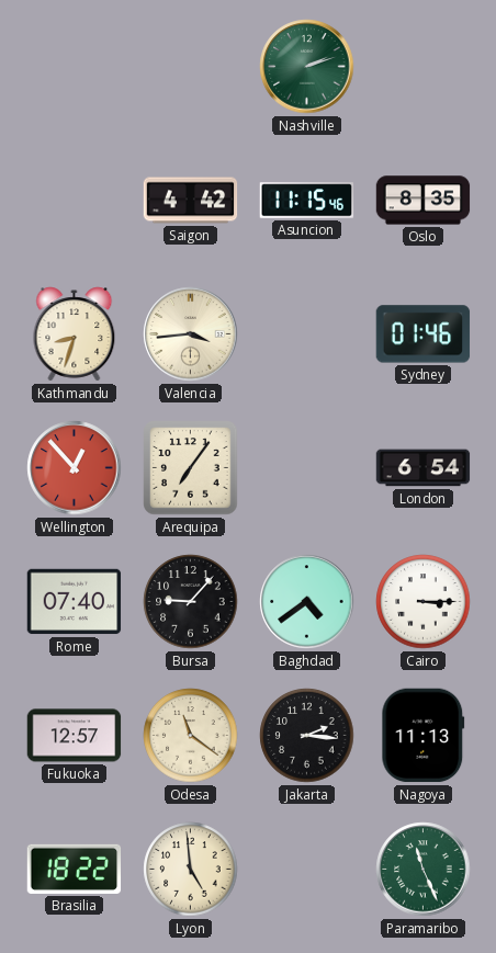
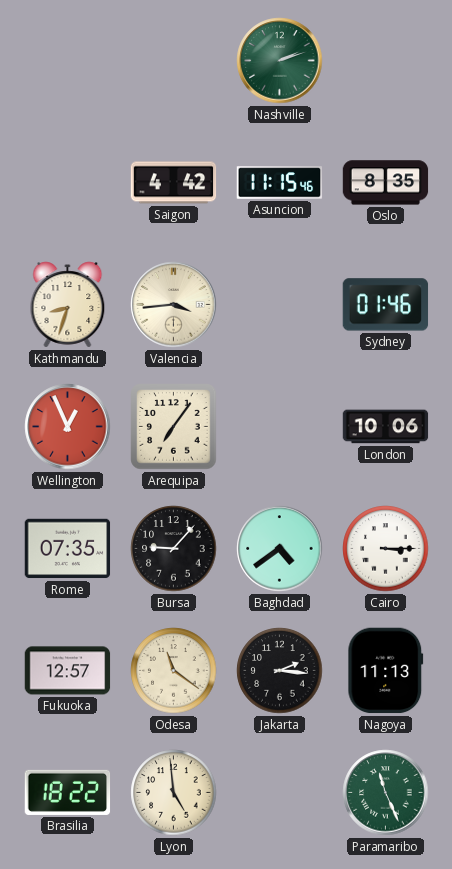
Wellington: 12:53 -> 12:56
London: 6:54 -> 10:06
Rome: 07:40 -> 07:35
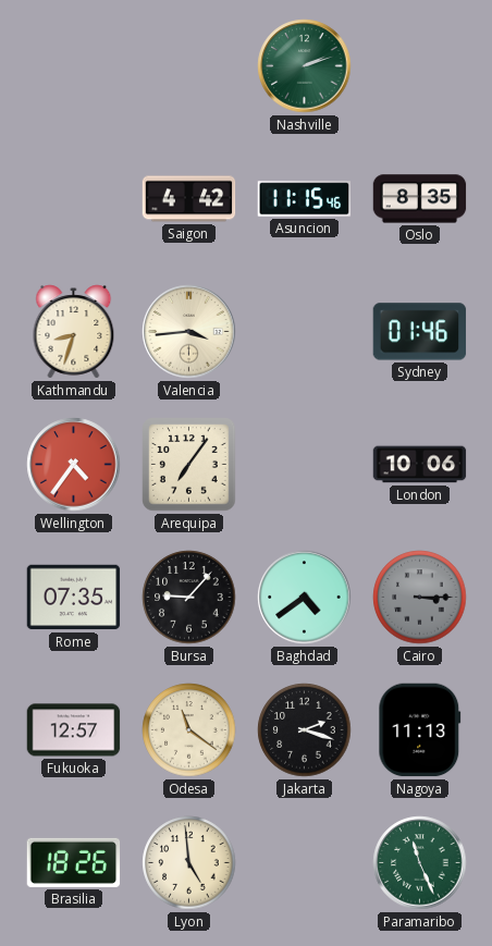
Wellington: 12:56 -> 4:36
Cairo dial: white -> grey
Jakarta: 2:16 -> 2:18
Brasilia: 18:22 -> 18:26
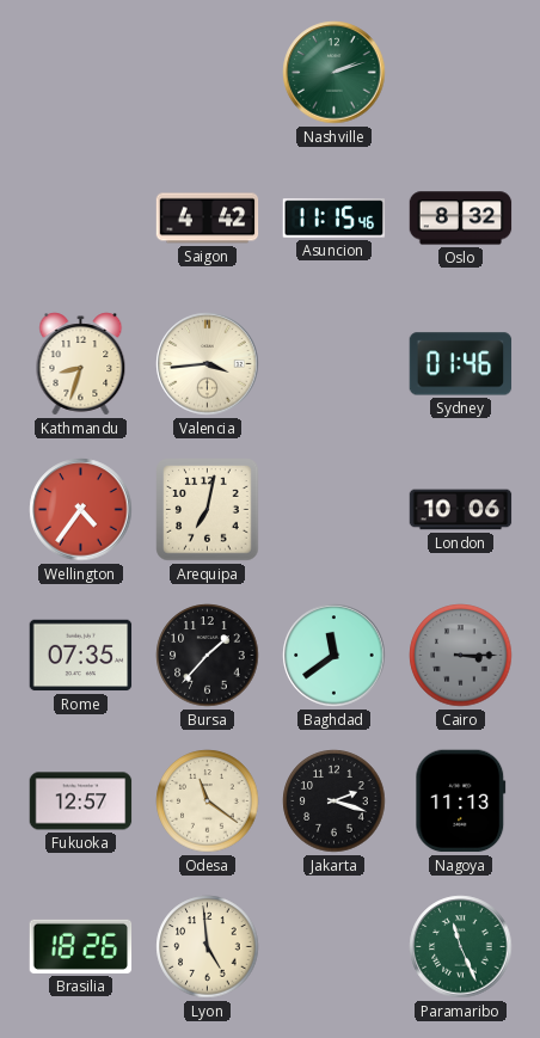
Oslo: 8:35 -> 8:32
Arequipa: 7:06 -> 7:02
Bursa: 9:07 -> 1:37
Baghdad: 4:39 -> 11:39
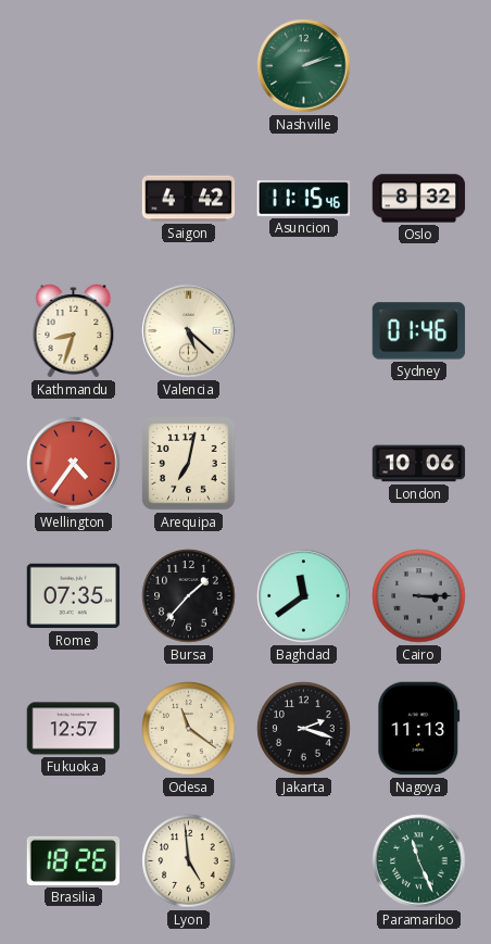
Valencia: 3:44 -> 5:22
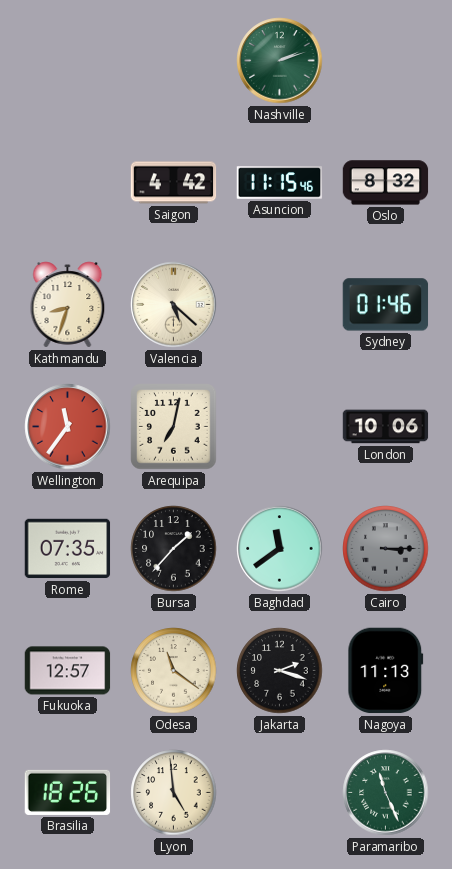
Wellington: 4:36 -> 11:36
